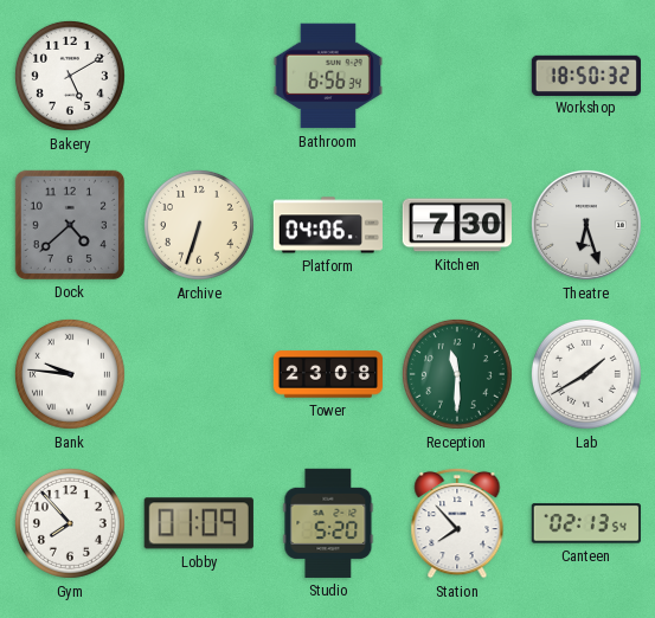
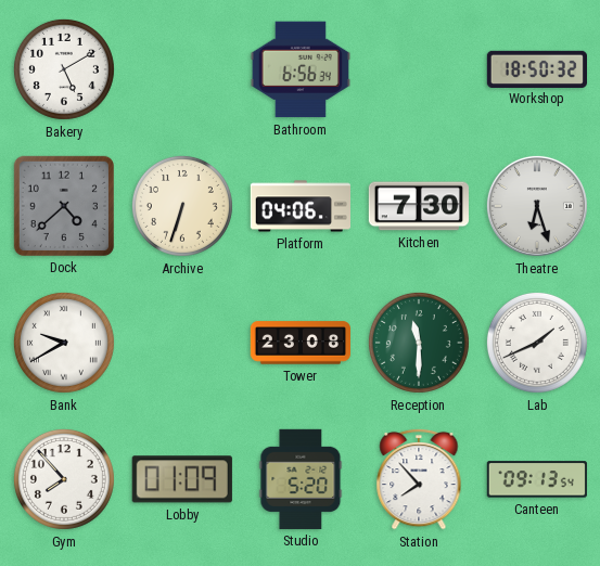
Bank: 9:46 -> 9:40
Lab: 1:40 -> 1:41
Canteen: 02:13 -> 09:13
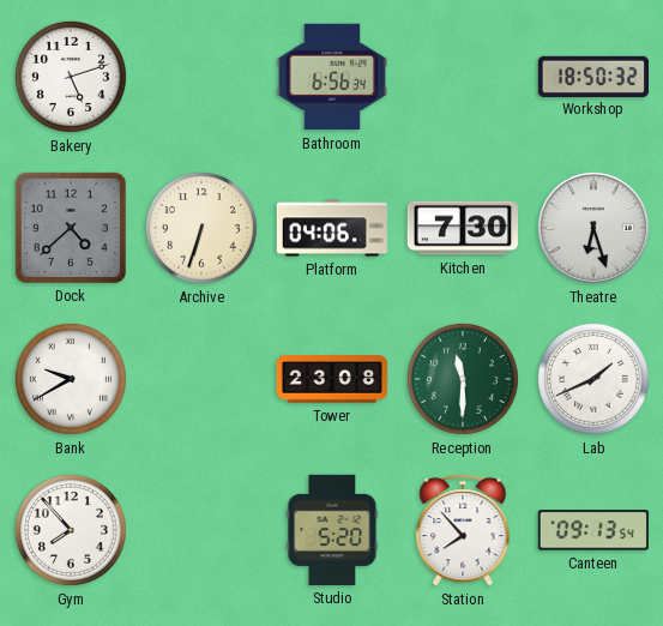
Bakery: 5:10 -> 5:12
Lobby: 01:09 -> none
